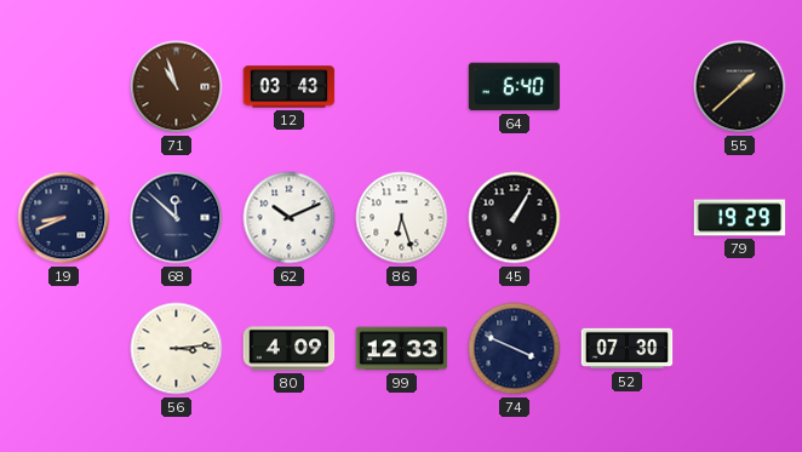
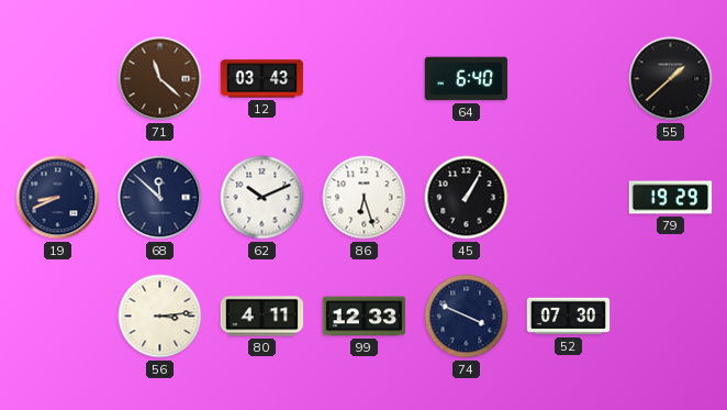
71: 10:57 -> 11:22
80: 4:09 -> 4:11
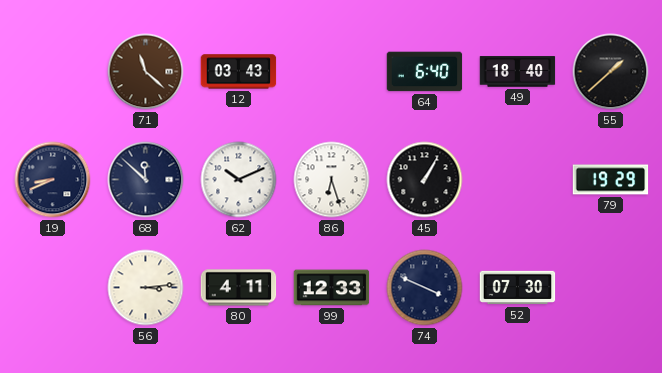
49: none -> 18:40
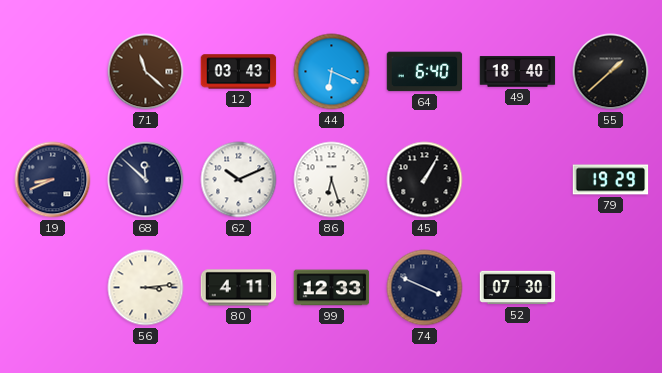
44: none -> 6:19
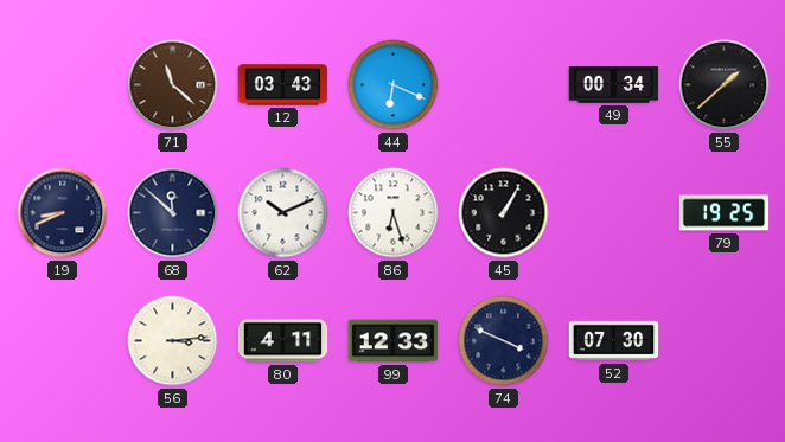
64: 6:40 -> none
49: 18:40 -> 00:34
79: 19:29 -> 19:25
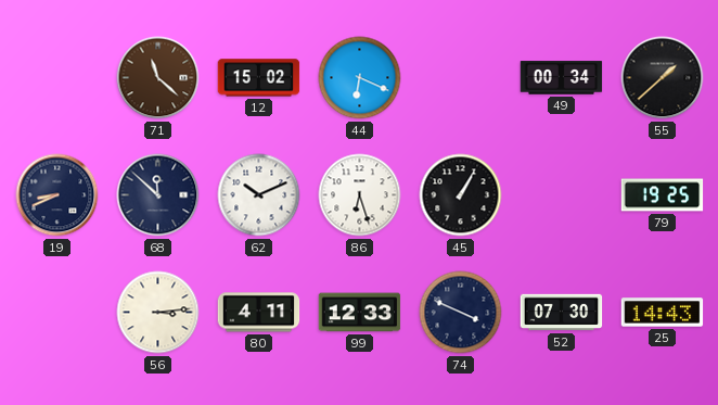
12: 03:43 -> 15:02
25: none -> 14:43
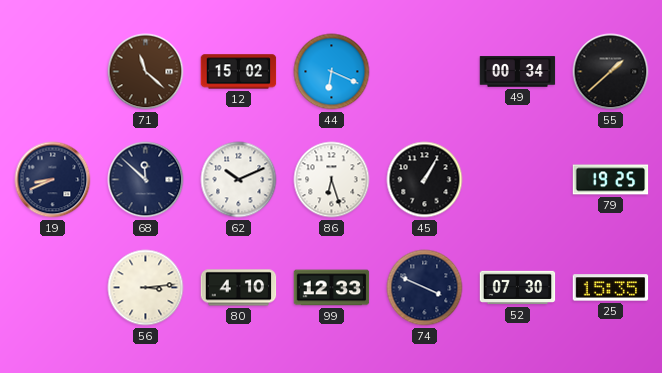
80: 4:11 -> 4:10
25: 14:43 -> 15:35
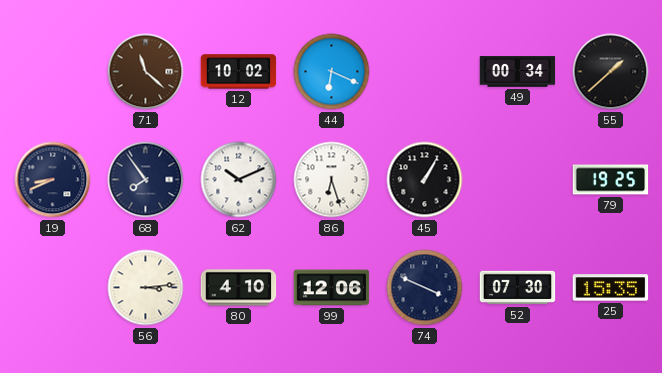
12: 15:02 -> 10:02
68: 11:52 -> 7:54
99: 12:33 -> 12:06
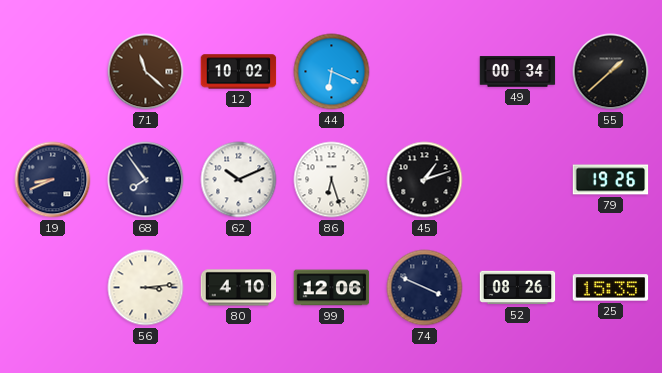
45: 1:05 -> 1:12
79: 19:25 -> 19:26
52: 07:30 -> 08:26
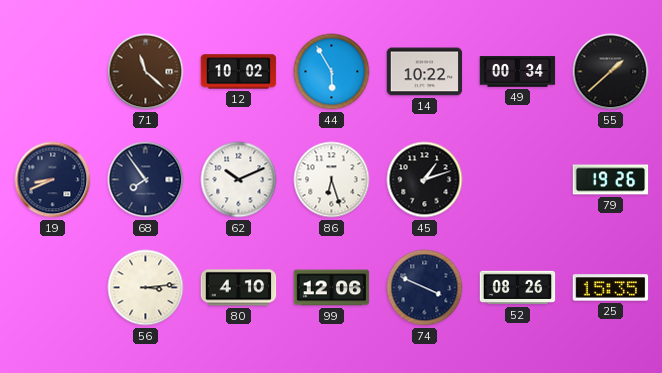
44: 6:19 -> 5:55
14: none -> 10:22
